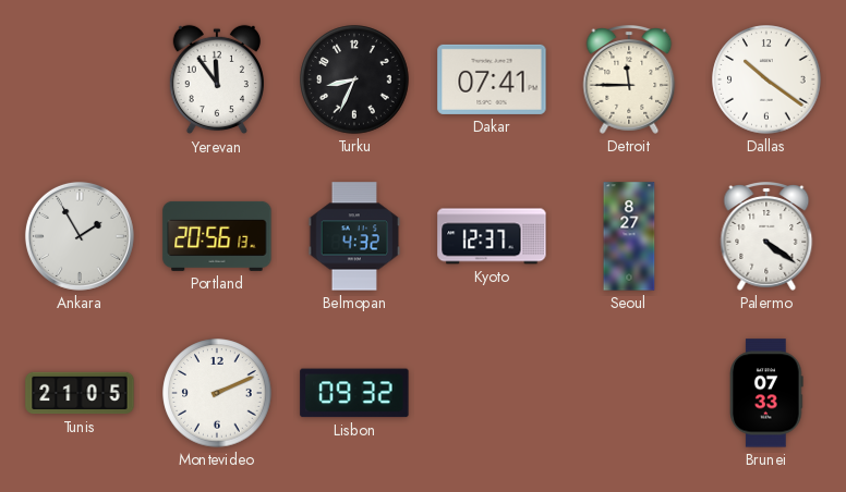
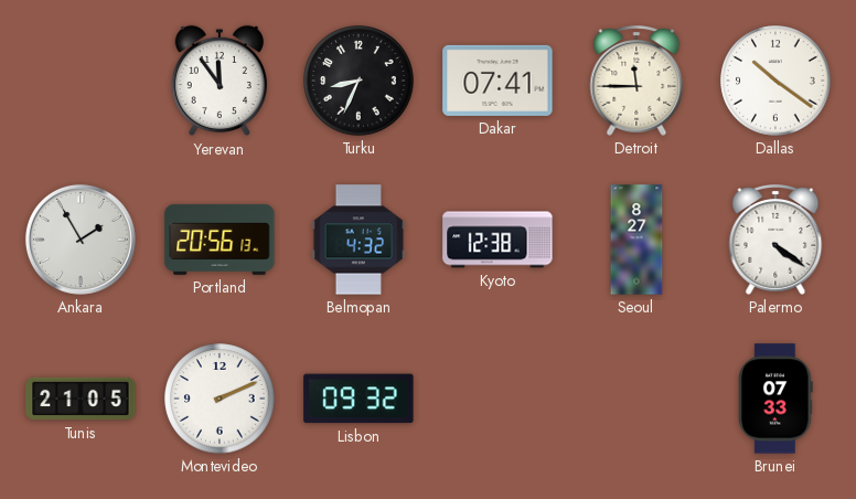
Kyoto: 12:37 -> 12:38
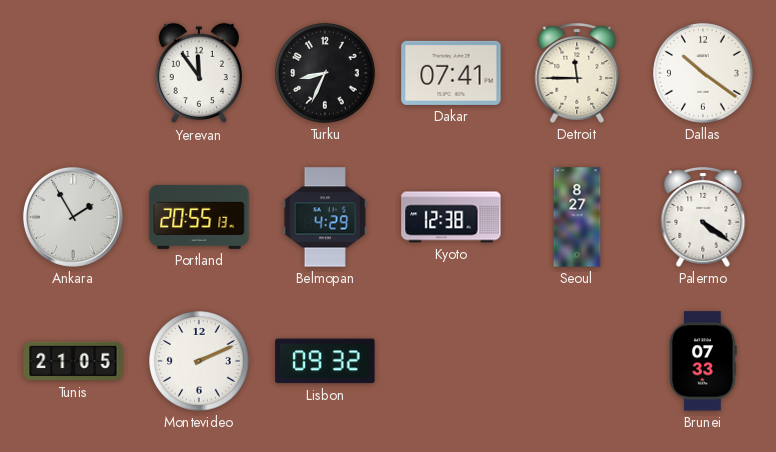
Portland: 20:56 -> 20:55
Belmopan: 4:32 -> 4:29
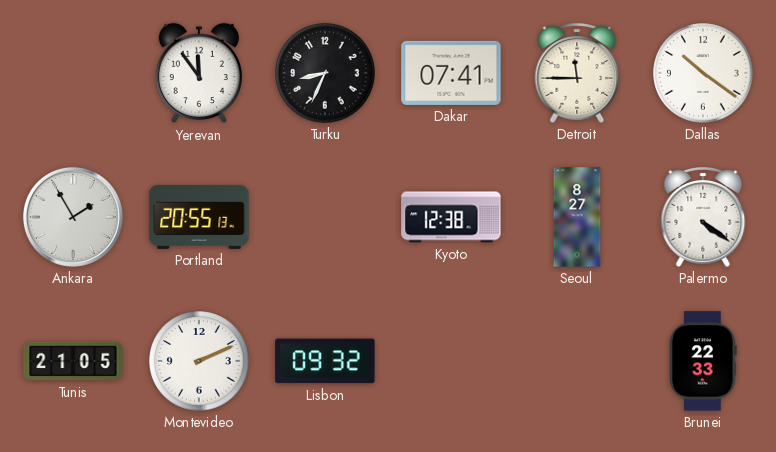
Belmopan: 4:29 -> none
Brunei: 07:33 -> 22:33
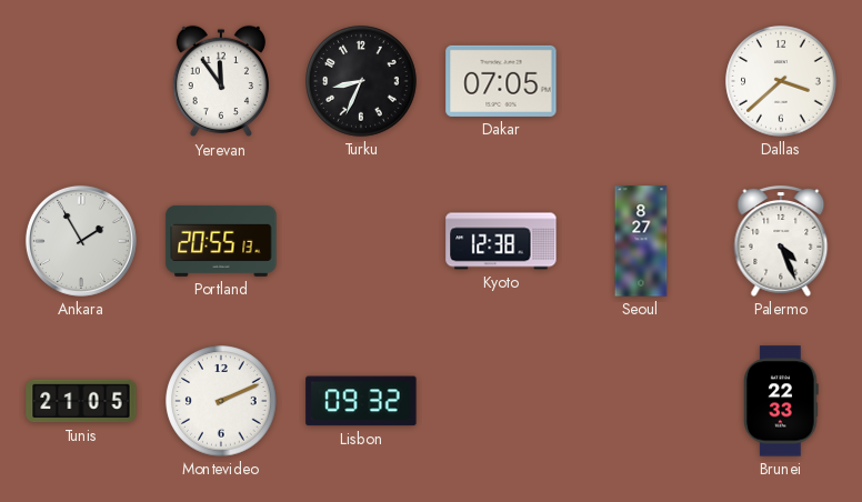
Dakar: 07:41 -> 07:05
Detroit: 11:45 -> none
Dallas: 10:21 -> 3:38
Palermo: 4:21 -> 4:26
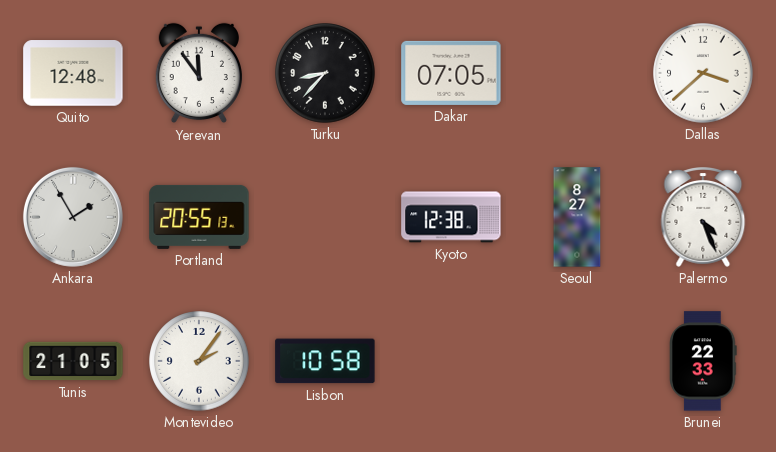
Quito: none -> 12:48
Turku: 8:34 -> 8:37
Montevideo: 2:11 -> 2:06
Lisbon: 09:32 -> 10:58
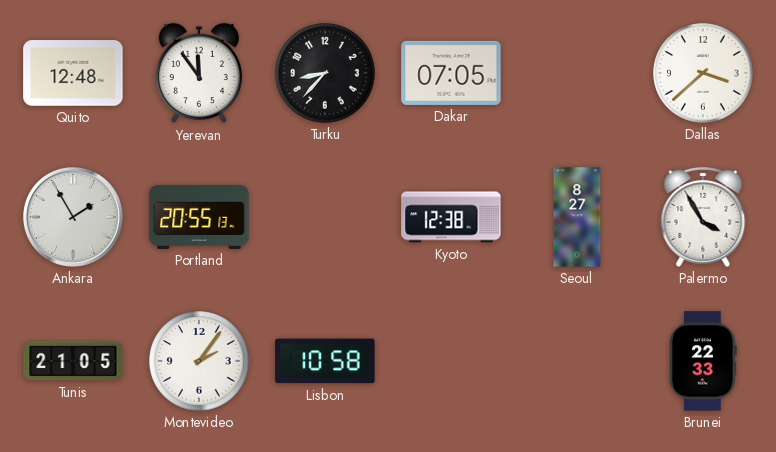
Palermo: 4:26 -> 3:55
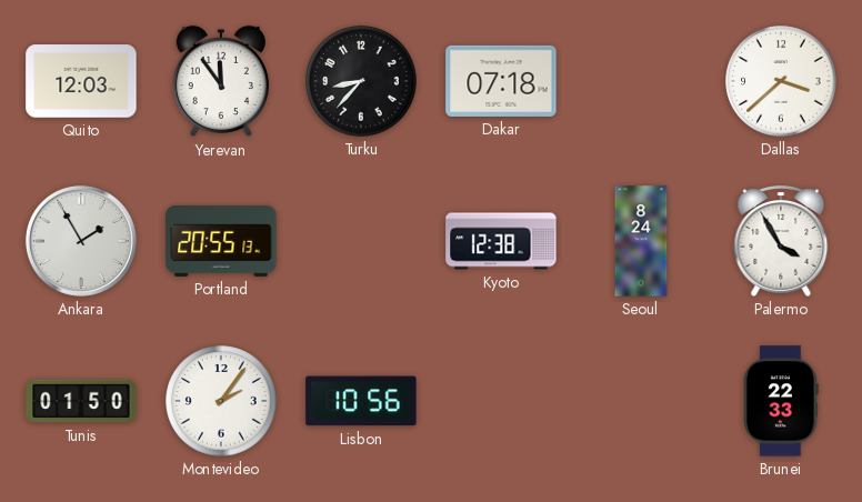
Quito: 12:48 -> 12:03
Dakar: 07:05 -> 07:18
Seoul: 8:27 -> 8:24
Tunis: 21:05 -> 01:50
Lisbon: 10:58 -> 10:56
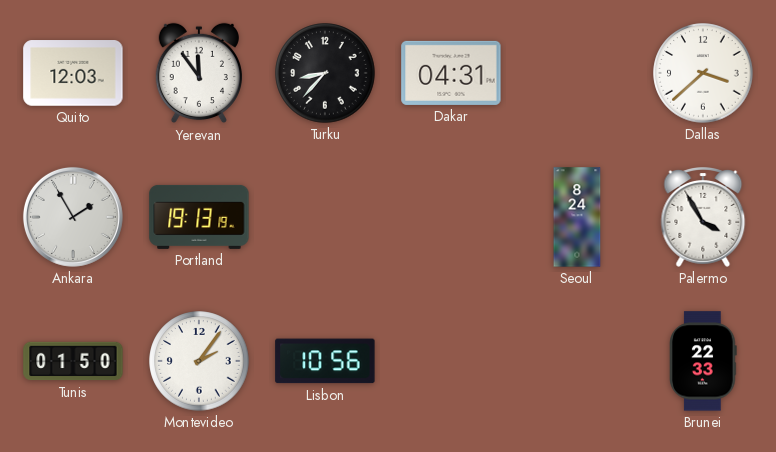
Dakar: 07:18 -> 04:31
Portland: 20:55 -> 19:13
Kyoto: 12:38 -> none
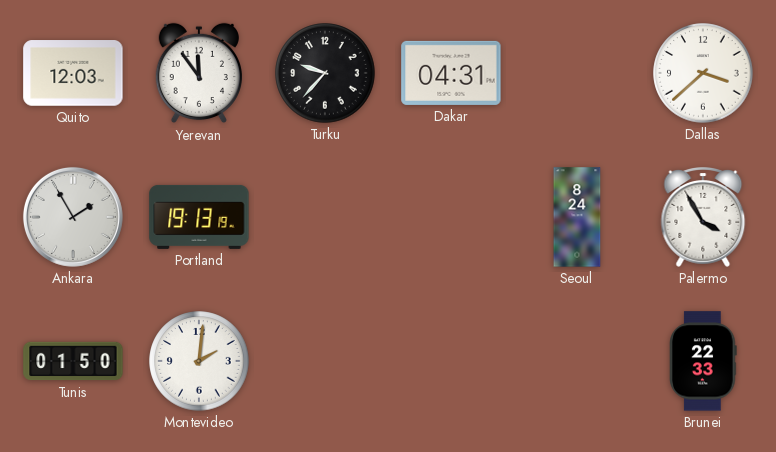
Turku: 8:37 -> 9:37
Montevideo: 2:06 -> 2:01
Lisbon: 10:56 -> none
